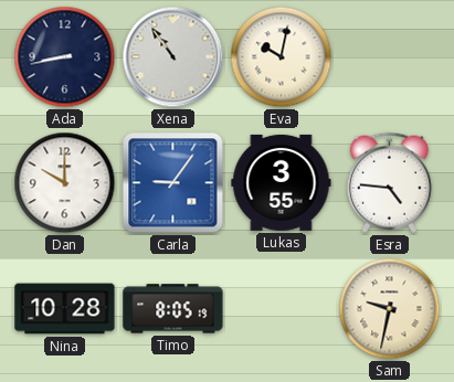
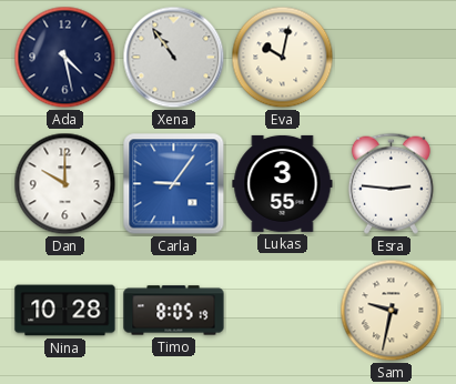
Ada: 8:43 -> 4:28
Esra: 4:46 -> 2:46
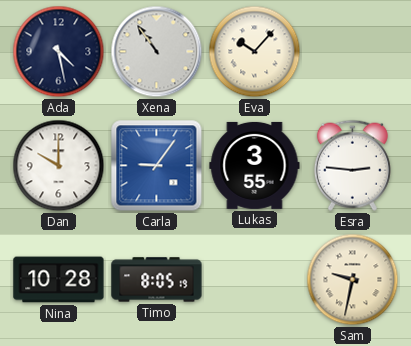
Eva: 10:02 -> 10:07
